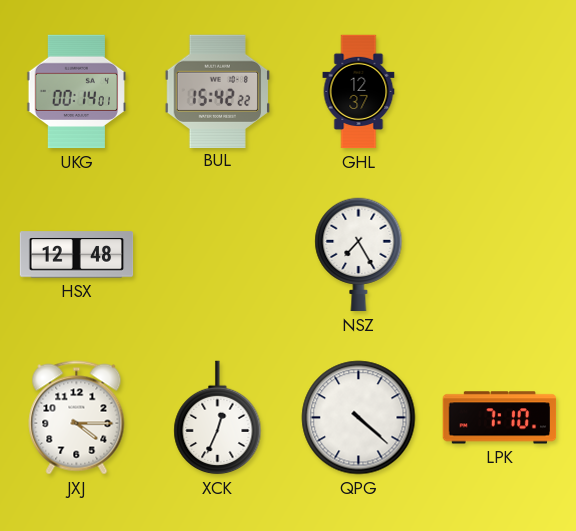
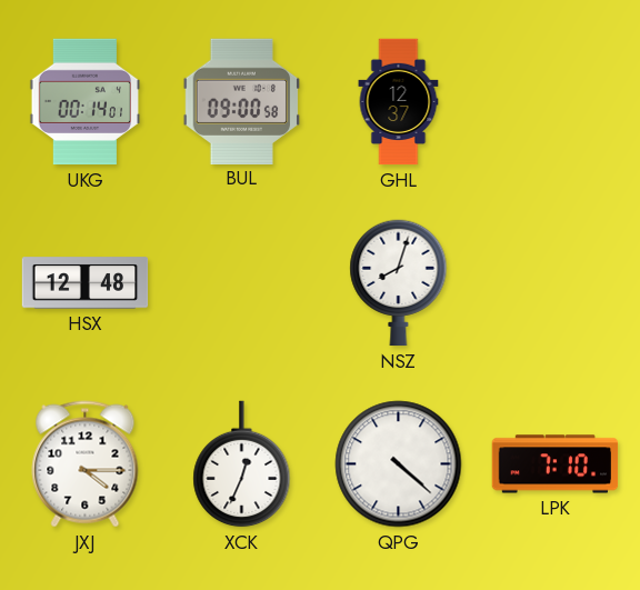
BUL: 15:42 -> 09:00
NSZ: 7:25 -> 8:03
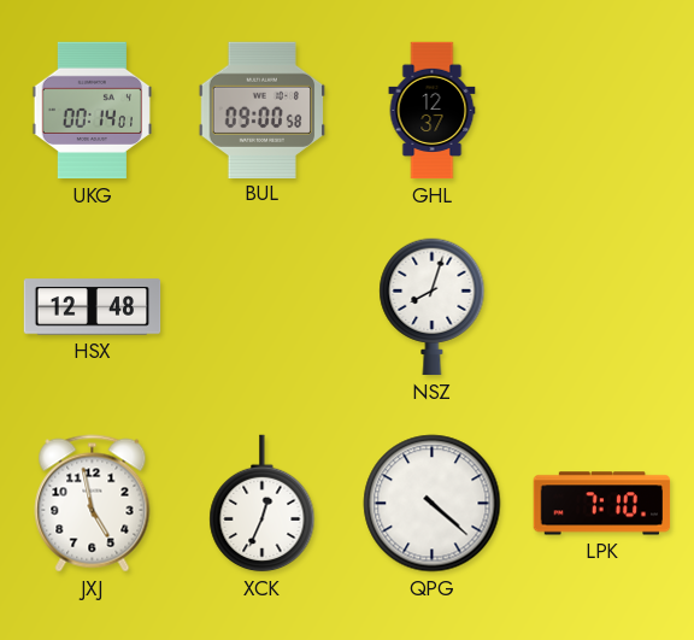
JXJ: 4:15 -> 4:58
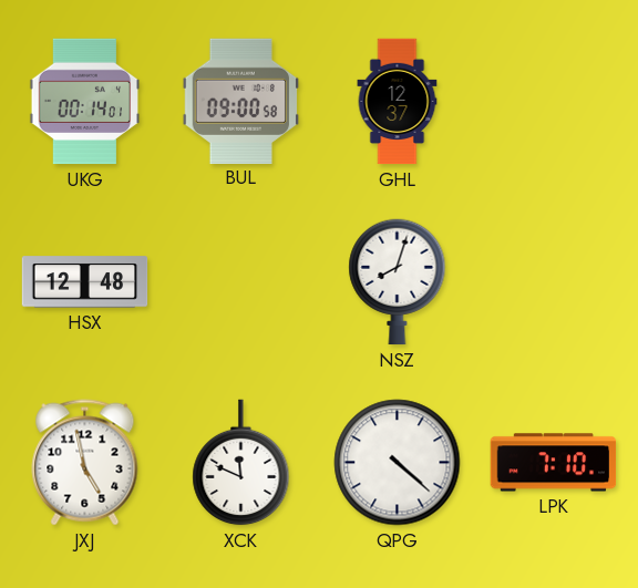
XCK: 12:34 -> 11:49
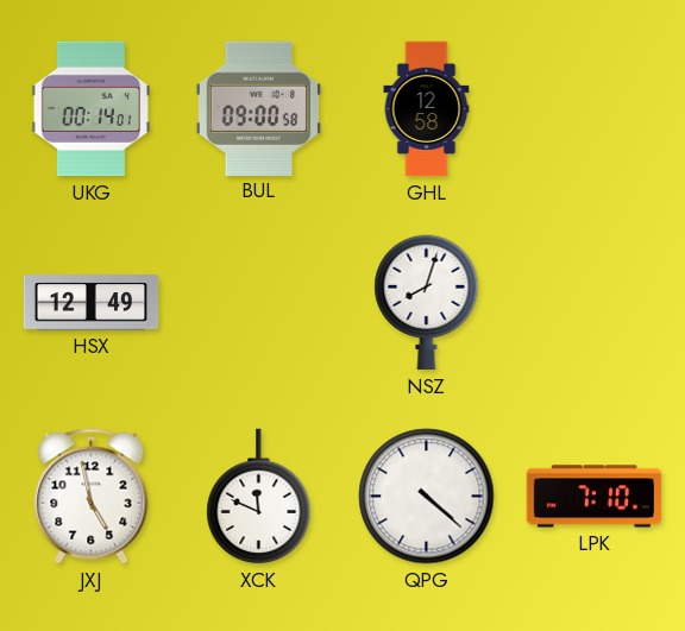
GHL: 12:37 -> 12:58
HSX: 12:48 -> 12:49
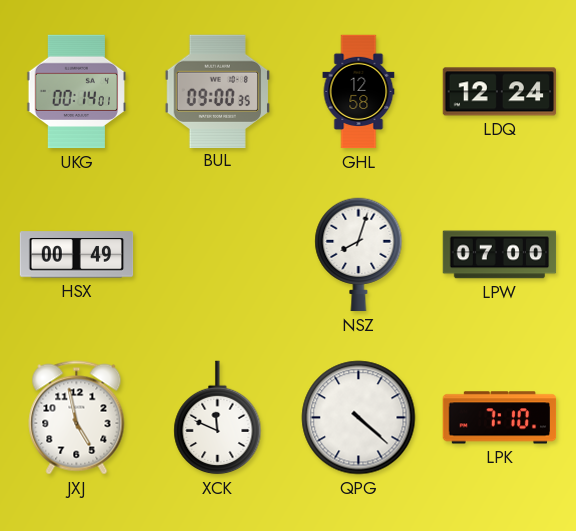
BUL: 09:00:58 -> 09:00:35
LDQ: none -> 12:24
HSX: 12:49 -> 00:49
LPW: none -> 07:00
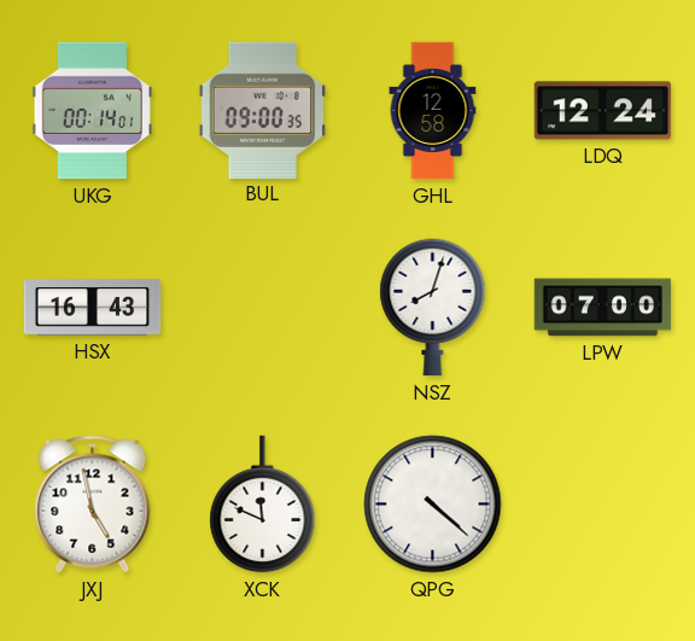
HSX: 00:49 -> 16:43
LPK: 7:10 -> none
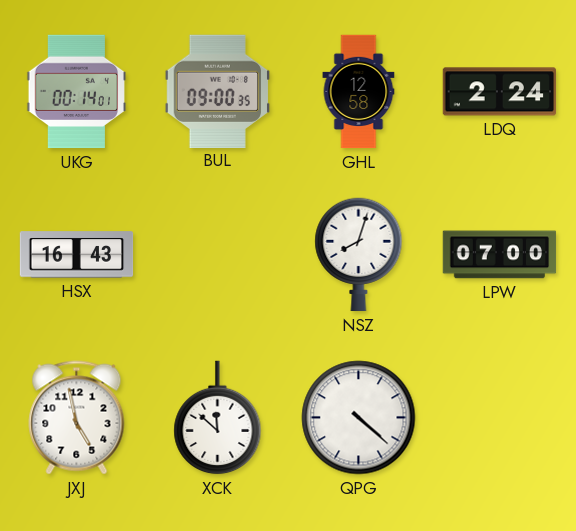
LDQ: 12:24 -> 2:24
XCK: 11:49 -> 11:52
